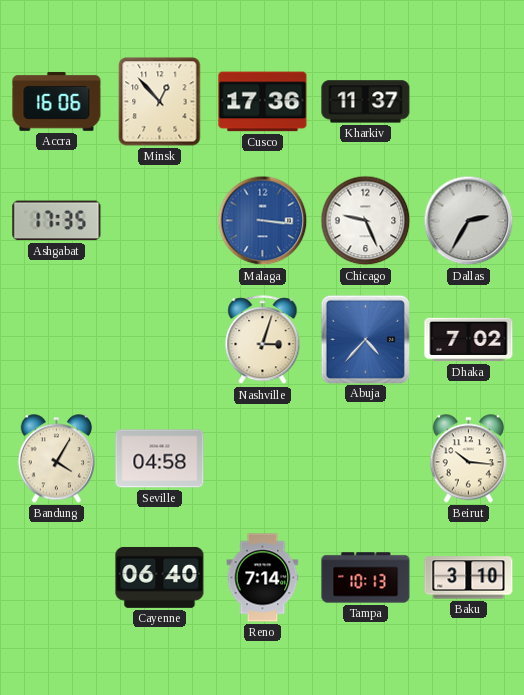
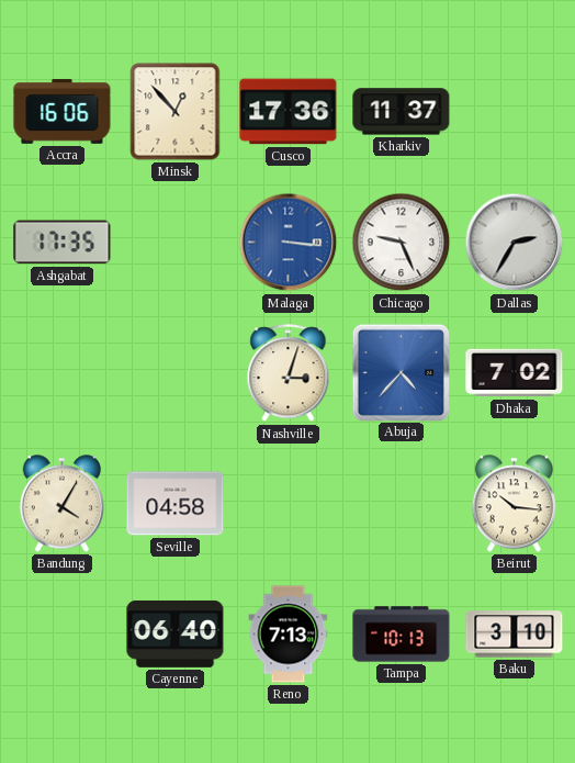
Reno: 7:14 -> 7:13
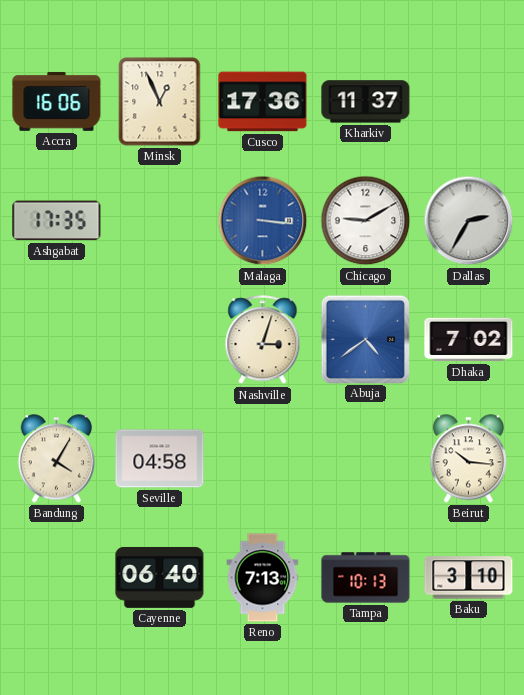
Minsk: 12:53 -> 12:56
Chicago: 9:26 -> 9:10
Abuja: 4:37 -> 4:39
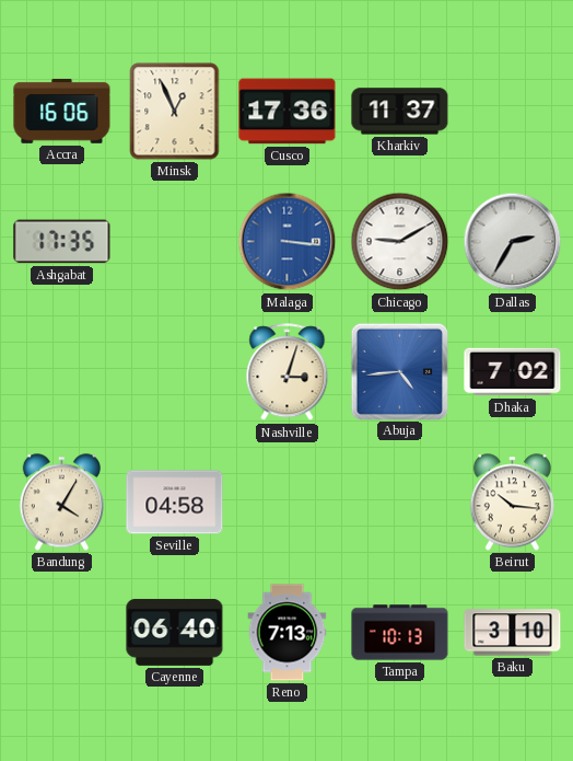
Abuja: 4:39 -> 4:44
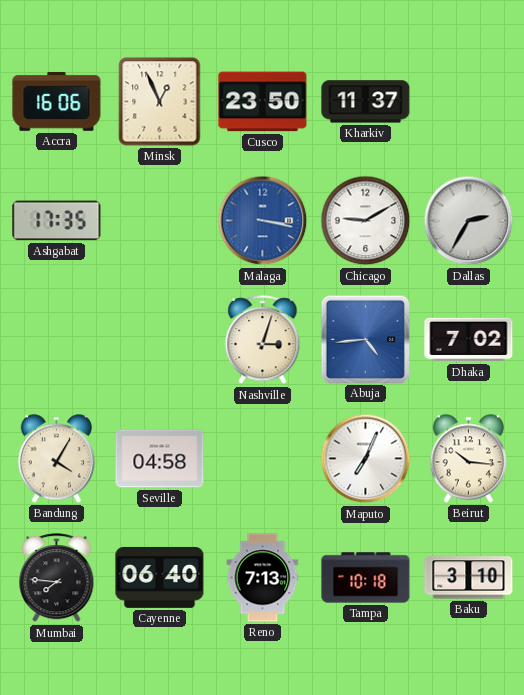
Cusco: 17:36 -> 23:50
Malaga: 3:16 -> 3:17
Maputo: none -> 7:04
Mumbai: none -> 7:46
Tampa: 10:13 -> 10:18
